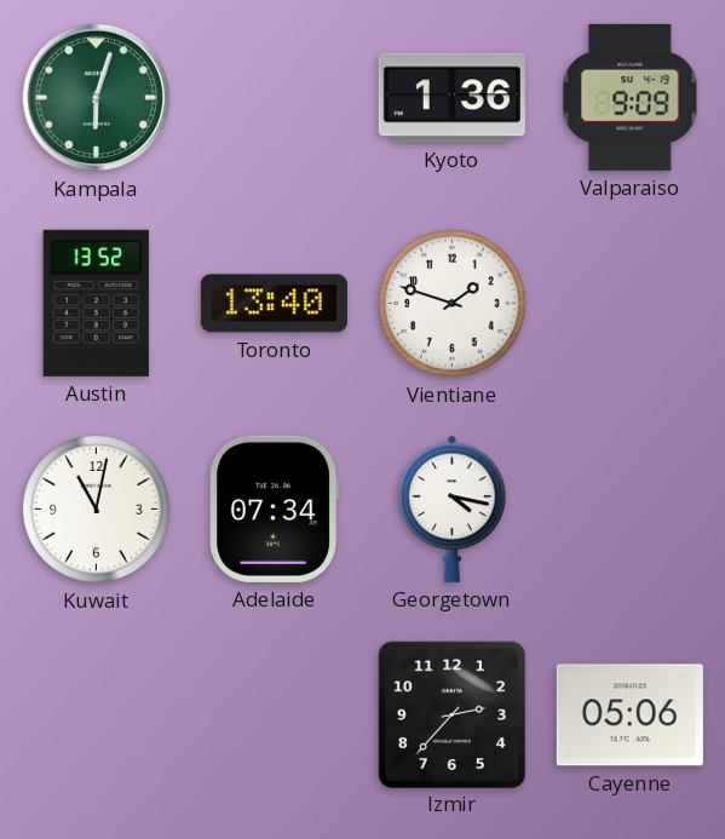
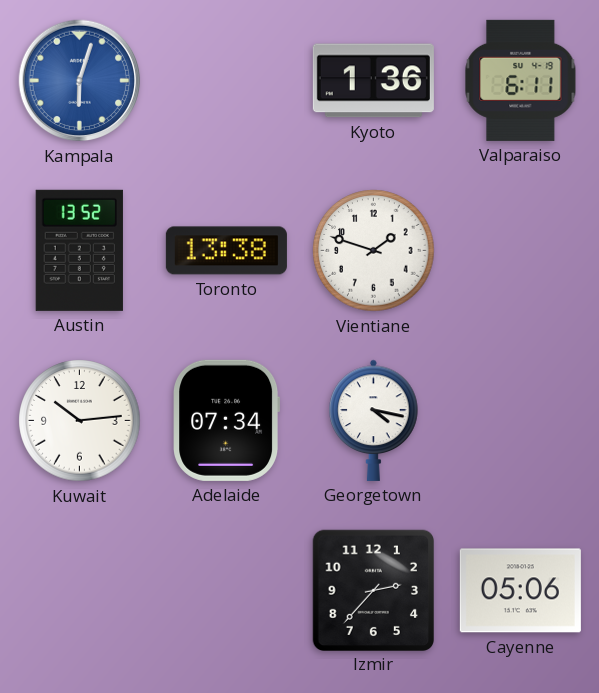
Kampala dial: green -> blue
Valparaiso: 9:09 -> 6:11
Toronto: 13:40 -> 13:38
Kuwait: 11:02 -> 10:14
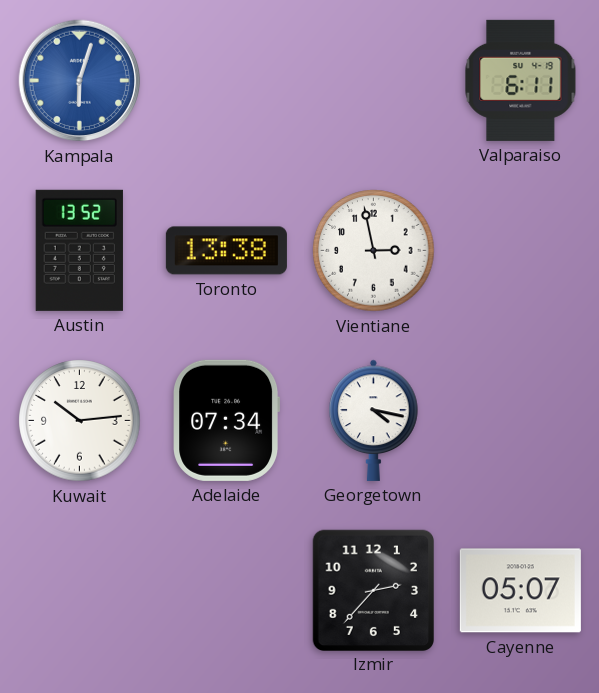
Kyoto: 1:36 -> none
Vientiane: 1:48 -> 2:58
Cayenne: 05:06 -> 05:07
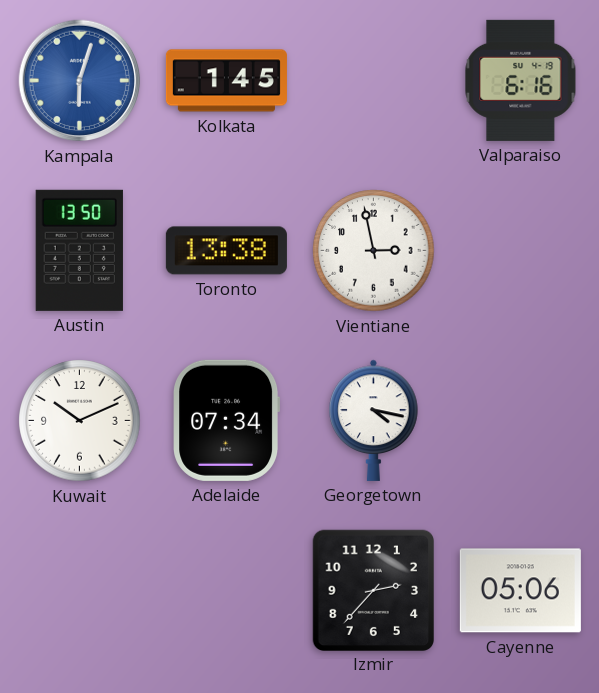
Kolkata: none -> 1:45
Valparaiso: 6:11 -> 6:16
Austin: 13:52 -> 13:50
Kuwait: 10:14 -> 10:11
Cayenne: 05:07 -> 05:06
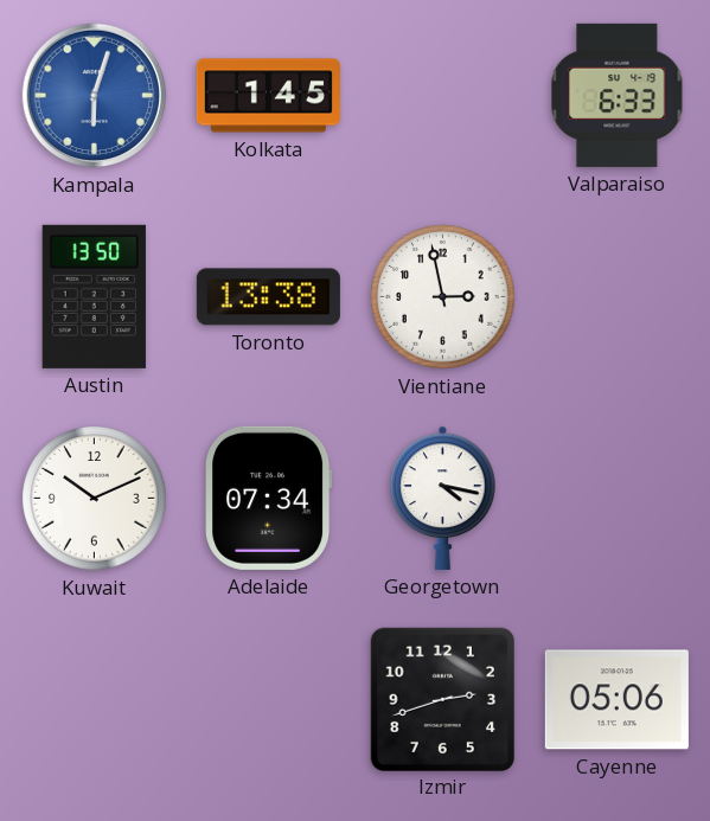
Valparaiso: 6:16 -> 6:33
Izmir: 2:37 -> 2:42
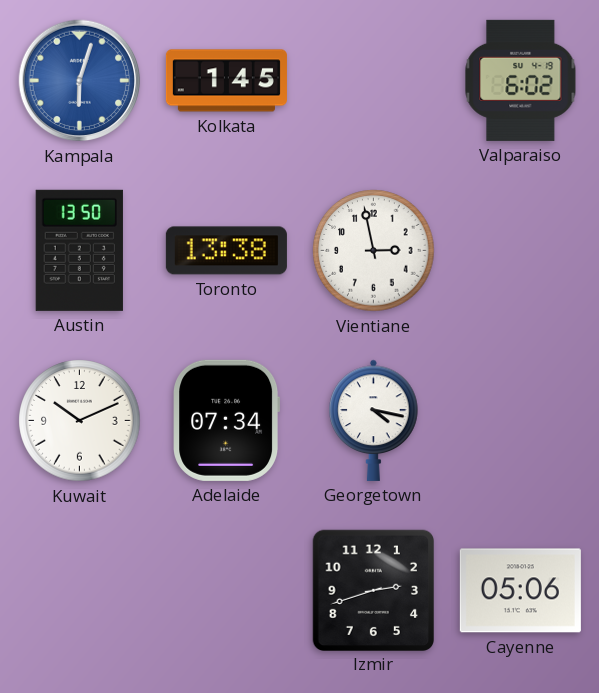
Valparaiso: 6:33 -> 6:02
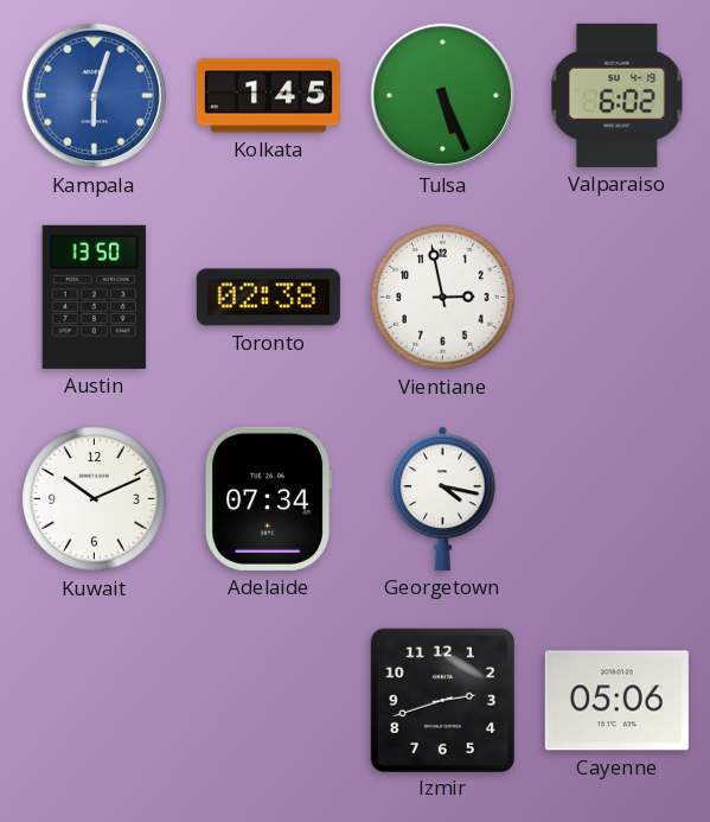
Tulsa: none -> 5:26
Toronto: 13:38 -> 02:38
